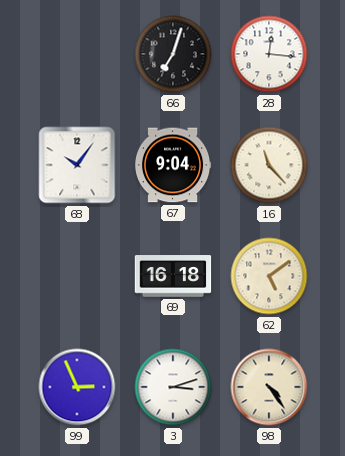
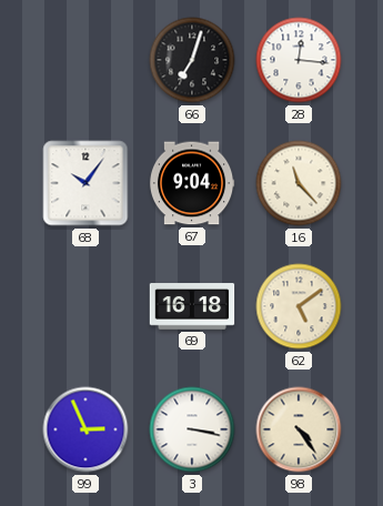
3: 3:12 -> 3:17
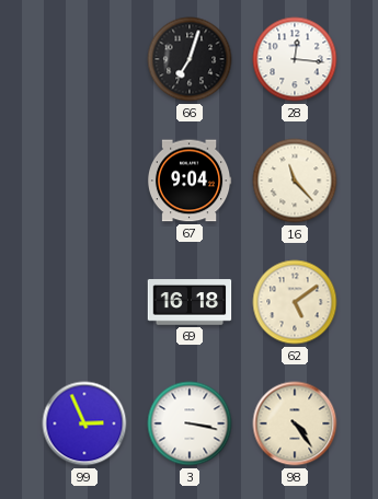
68: 10:06 -> none
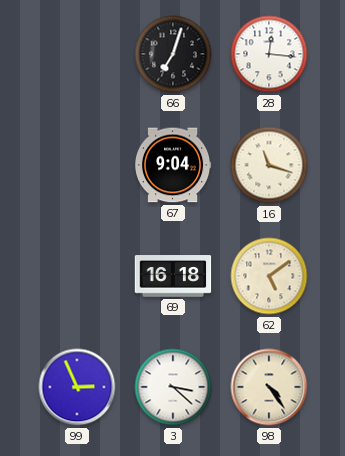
16: 11:23 -> 11:18
3: 3:17 -> 3:22
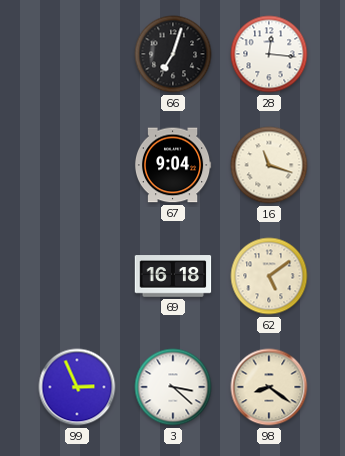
98: 4:24 -> 8:21
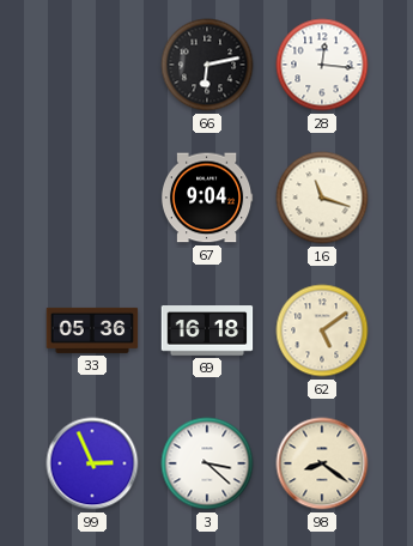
66: 7:03 -> 6:13
33: none -> 05:36
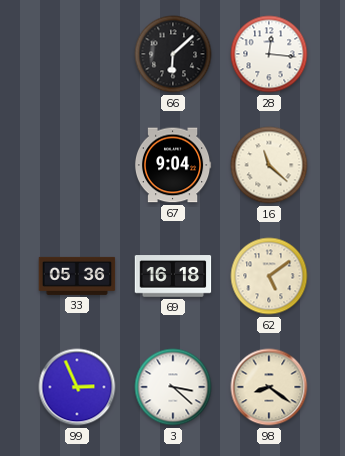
66: 6:13 -> 6:08
16: 11:18 -> 11:22
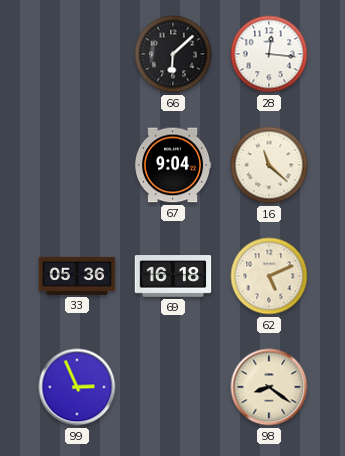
62: 5:09 -> 5:11
3: 3:22 -> none
